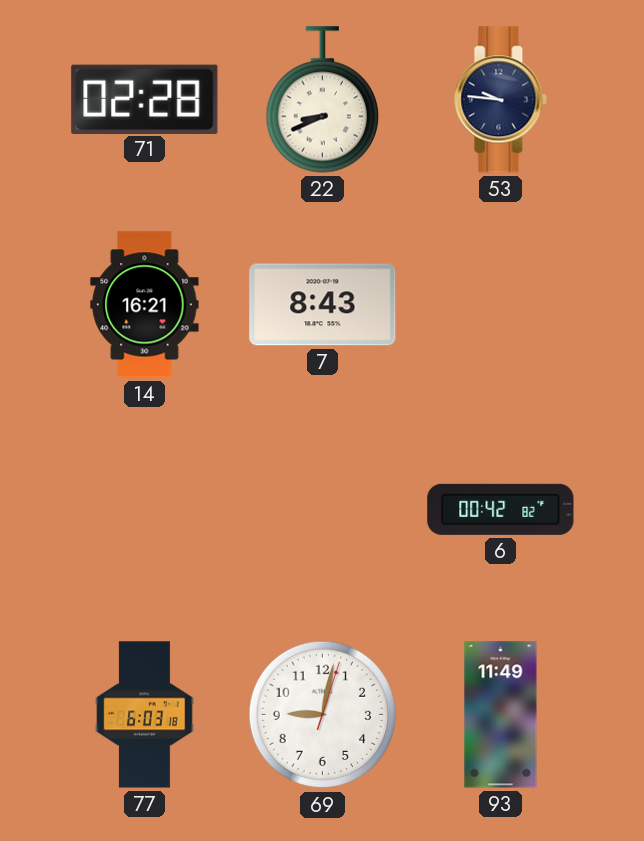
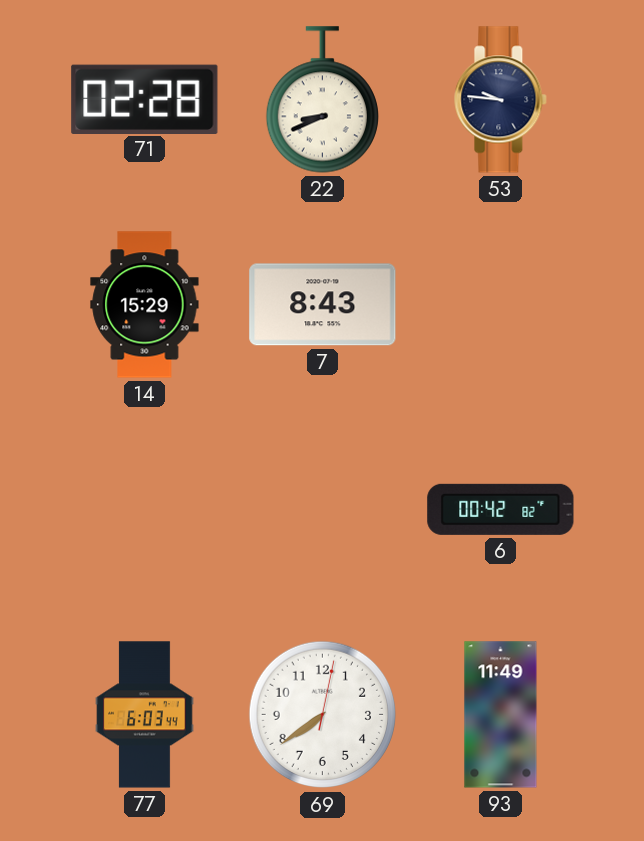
14: 16:21 -> 15:29
77: 6:03:18 -> 6:03:44
69: 9:02 -> 7:39
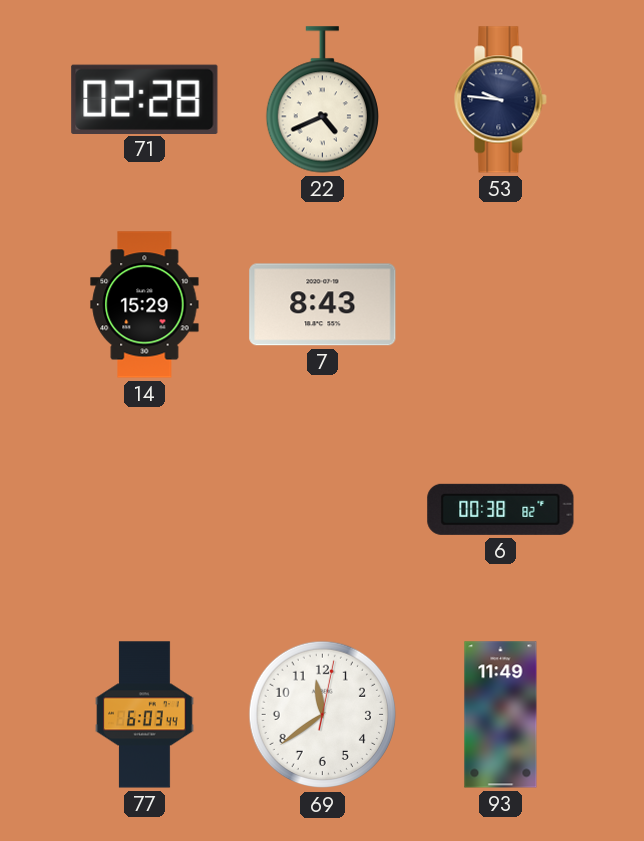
22: 8:41 -> 4:41
6: 00:42 -> 00:38
69: 7:39 -> 11:39
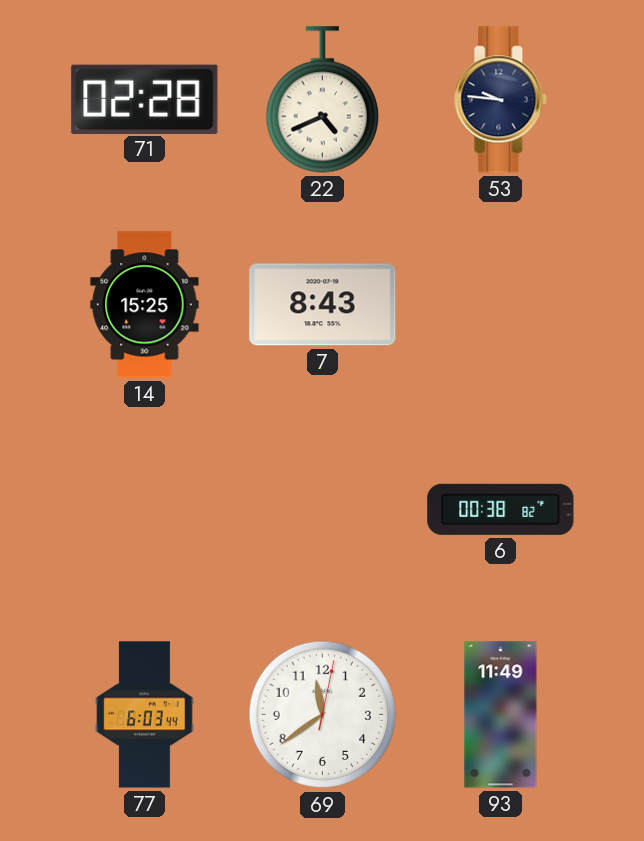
14: 15:29 -> 15:25
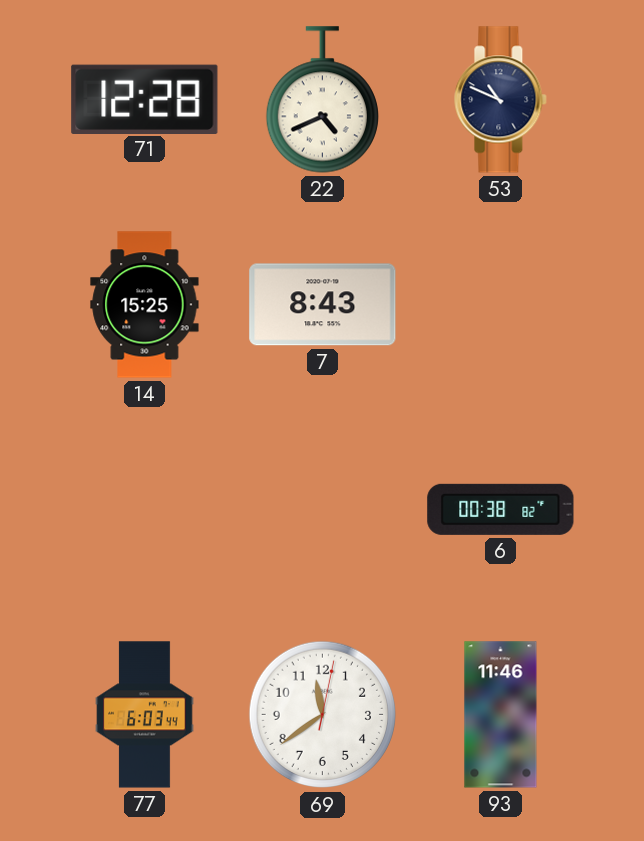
71: 02:28 -> 12:28
53: 9:46 -> 10:49
93: 11:49 -> 11:46
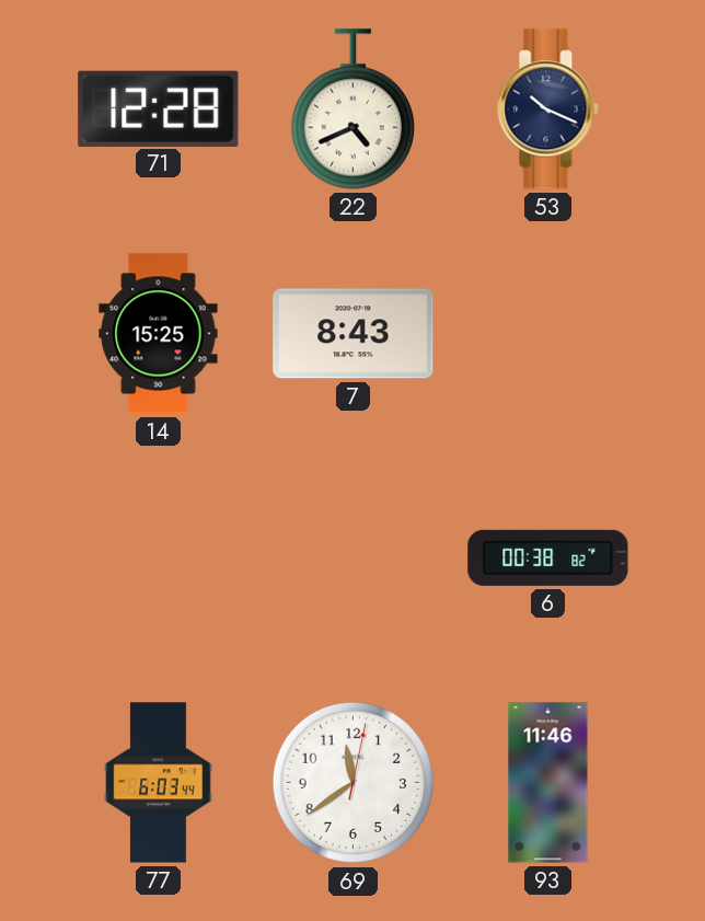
53: 10:49 -> 10:19
